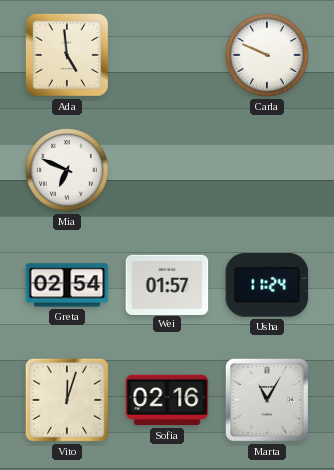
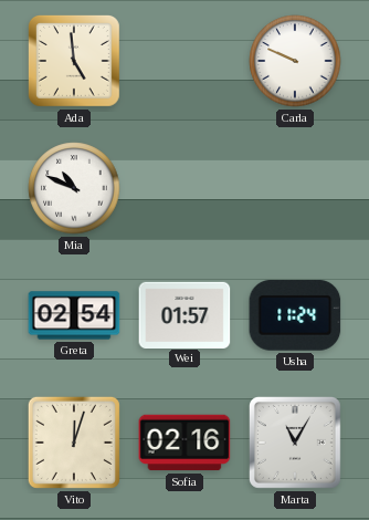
Mia: 6:49 -> 10:49
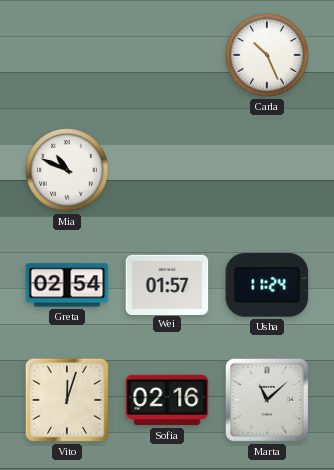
Ada: 4:59 -> none
Carla: 9:49 -> 10:26
Marta: 11:05 -> 11:08
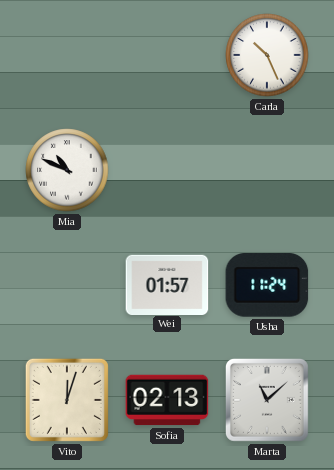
Greta: 02:54 -> none
Sofia: 02:16 -> 02:13
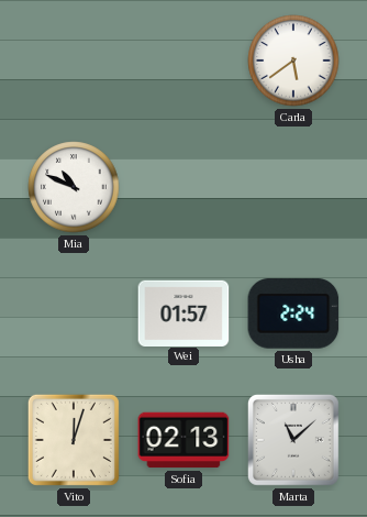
Carla: 10:26 -> 5:39
Usha: 11:24 -> 2:24
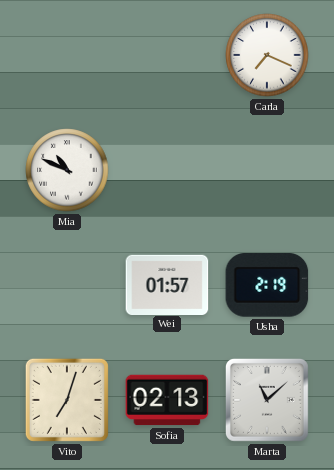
Carla: 5:39 -> 7:19
Usha: 2:24 -> 2:19
Vito: 12:03 -> 7:03
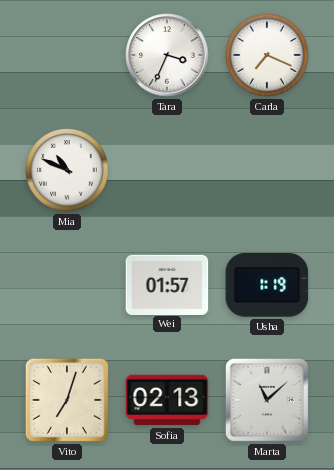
Tara: none -> 3:34
Usha: 2:19 -> 1:19
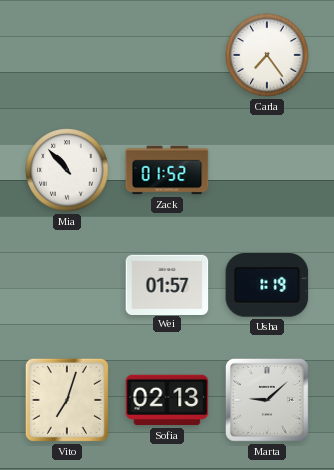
Tara: 3:34 -> none
Carla: 7:19 -> 7:24
Mia: 10:49 -> 10:53
Zack: none -> 01:52
Marta: 11:08 -> 9:08
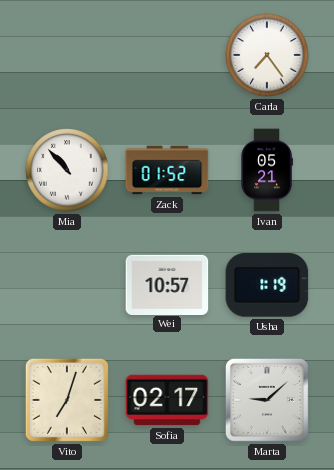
Ivan: none -> 05:21
Wei: 01:57 -> 10:57
Sofia: 02:13 -> 02:17
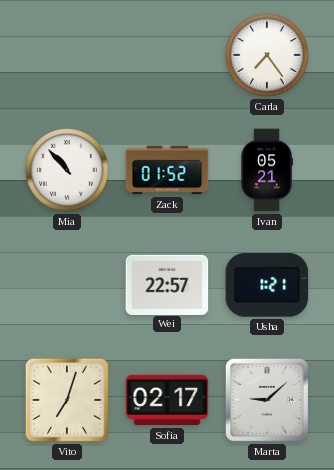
Wei: 10:57 -> 22:57
Usha: 1:19 -> 1:21
